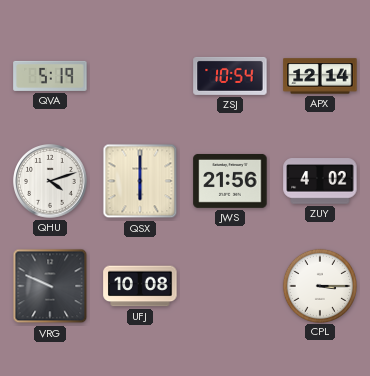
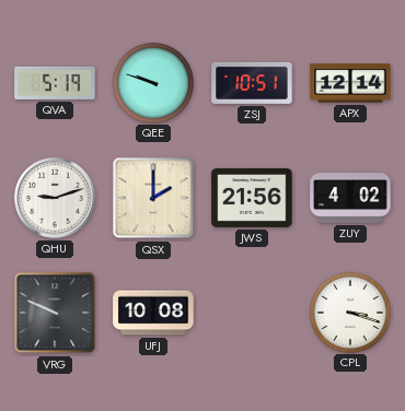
QEE: none -> 9:48
ZSJ: 10:54 -> 10:51
QHU: 4:12 -> 9:12
QSX: 6:00 -> 2:00
CPL: 3:15 -> 3:18
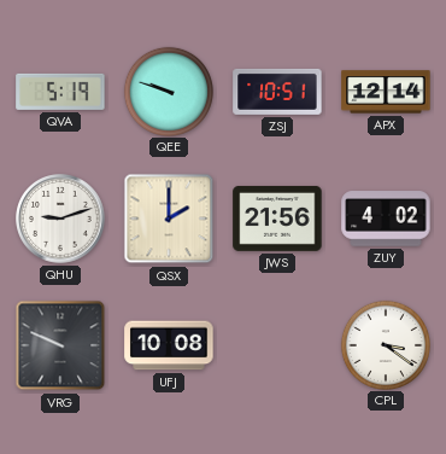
CPL: 3:18 -> 3:21
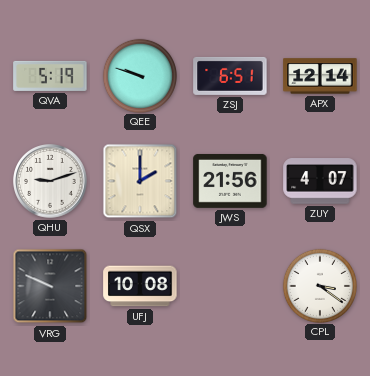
ZSJ: 10:51 -> 6:51
ZUY: 4:02 -> 4:07
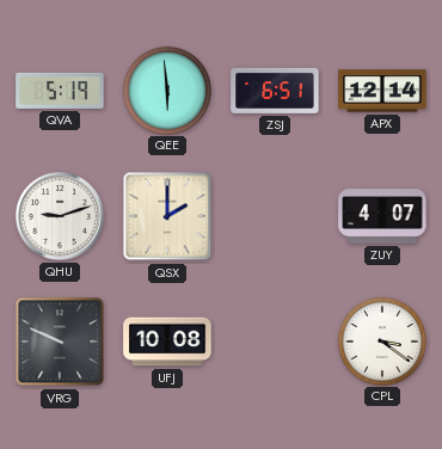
QEE: 9:48 -> 5:59
JWS: 21:56 -> none
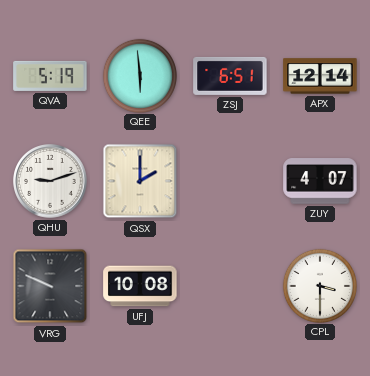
CPL: 3:21 -> 3:30
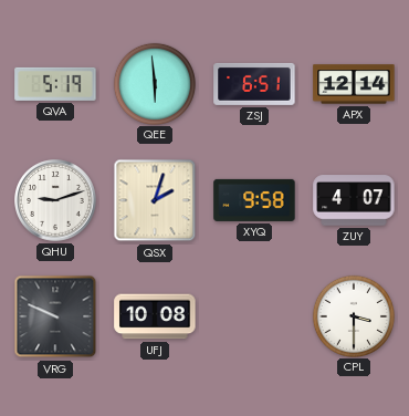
QSX: 2:00 -> 2:03
XYQ: none -> 9:58
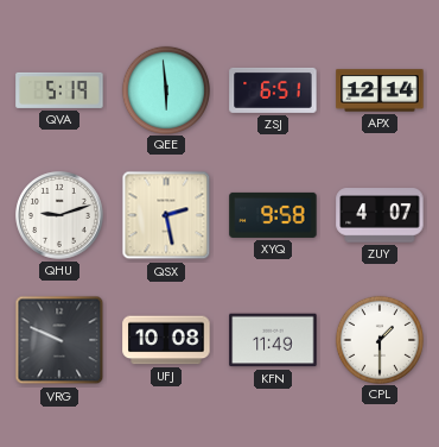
QSX: 2:03 -> 2:28
KFN: none -> 11:49
CPL: 3:30 -> 1:30
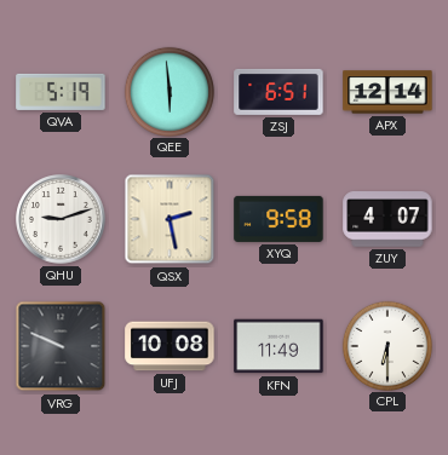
CPL: 1:30 -> 6:30
